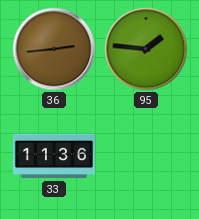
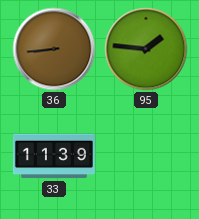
36: 2:44 -> 8:44
33: 11:36 -> 11:39
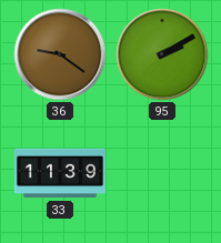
36: 8:44 -> 9:21
95: 1:46 -> 2:10
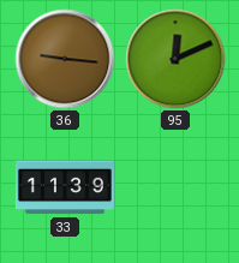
36: 9:21 -> 9:16
95: 2:10 -> 12:11
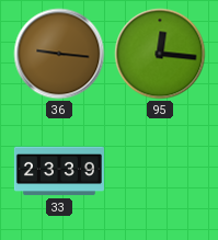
95: 12:11 -> 12:16
33: 11:39 -> 23:39
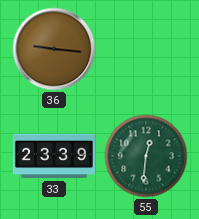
95: 12:16 -> none
55: none -> 12:31
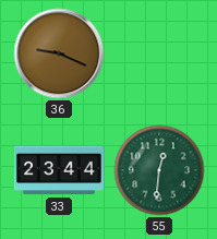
36: 9:16 -> 9:19
33: 23:39 -> 23:44
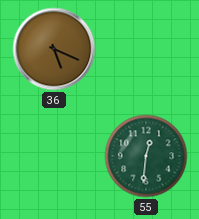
36: 9:19 -> 5:19
33: 23:44 -> none
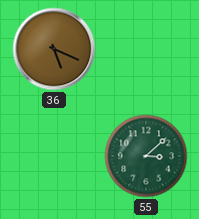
55: 12:31 -> 3:08
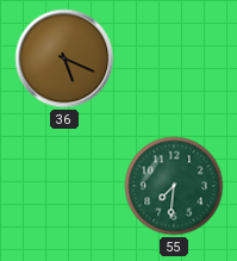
55: 3:08 -> 7:31
